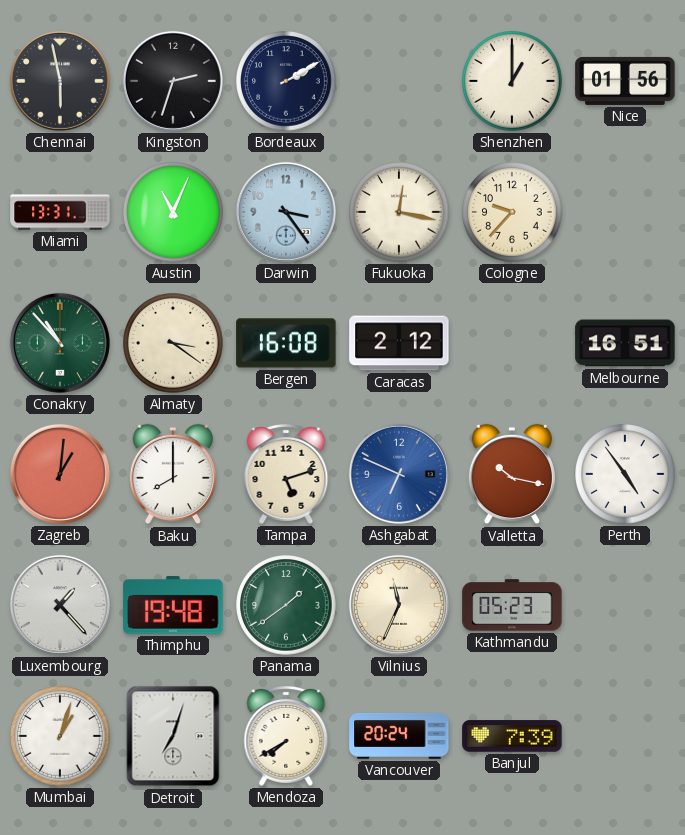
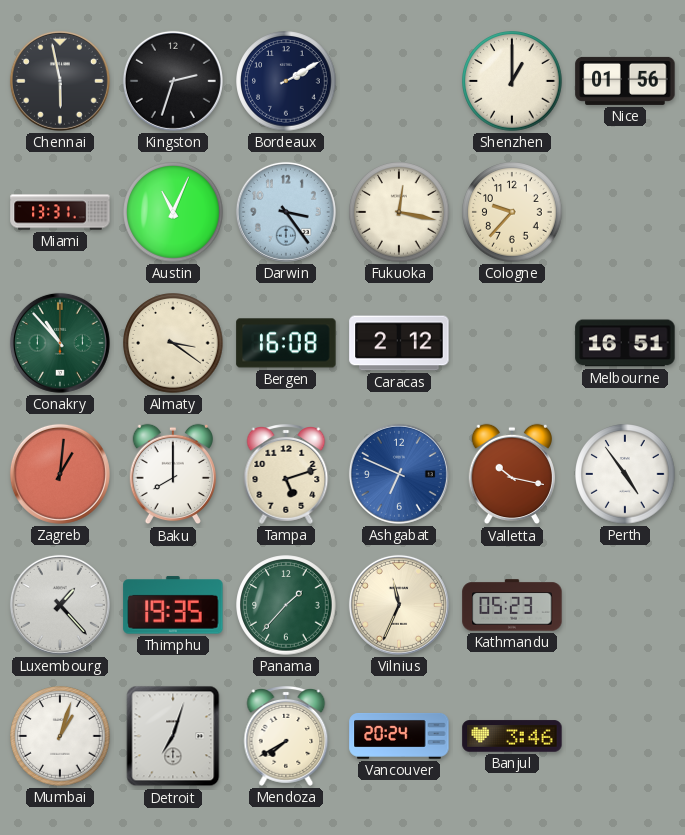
Thimphu: 19:48 -> 19:35
Panama: 1:39 -> 1:37
Banjul: 7:39 -> 3:46
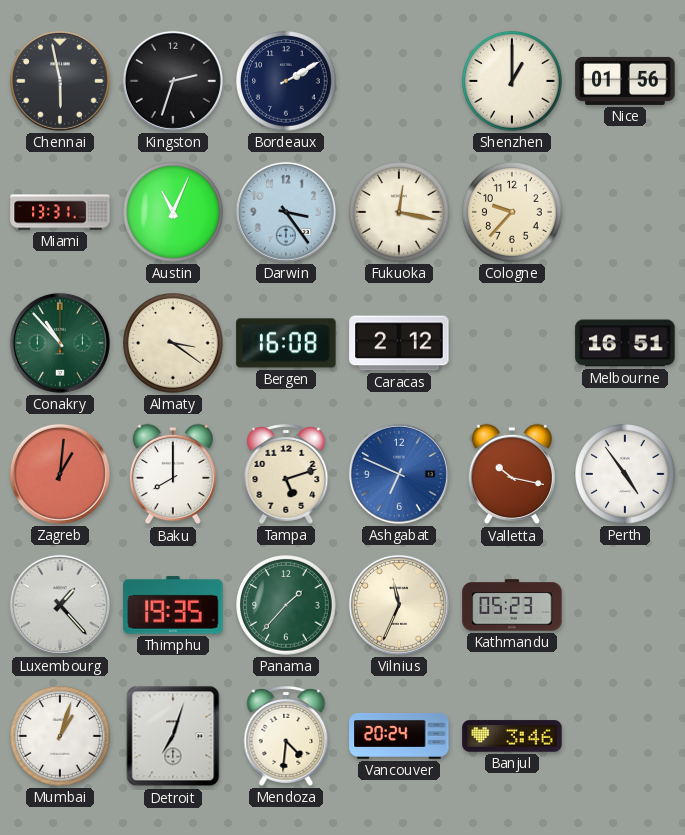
Mendoza: 7:40 -> 4:31
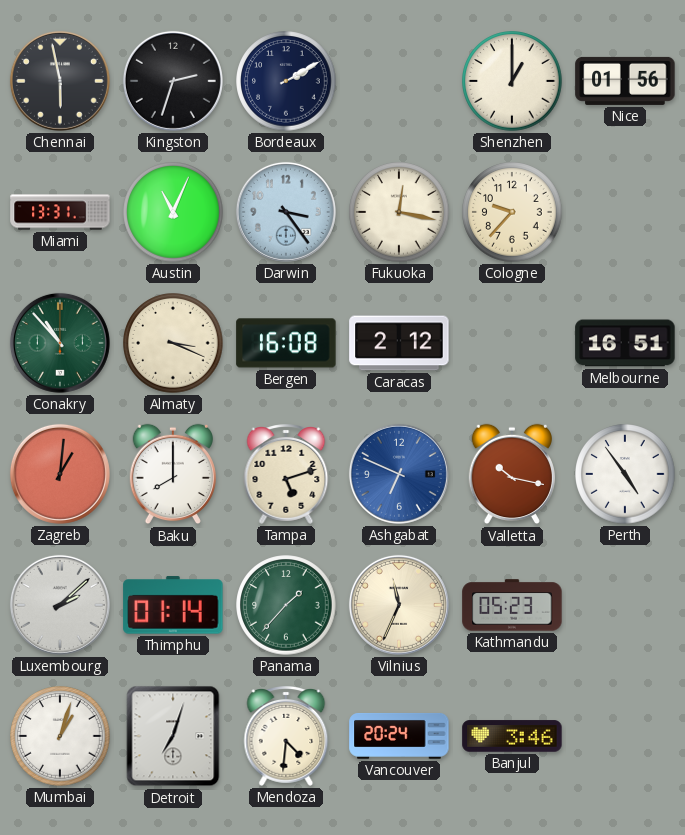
Almaty: 3:21 -> 3:19
Luxembourg: 1:23 -> 2:08
Thimphu: 19:35 -> 01:14
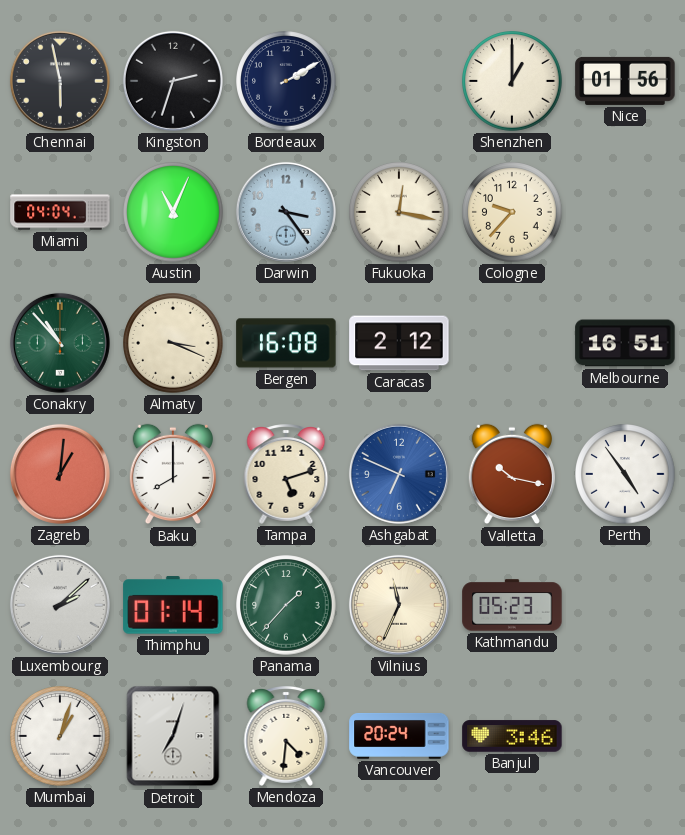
Miami: 13:31 -> 04:04
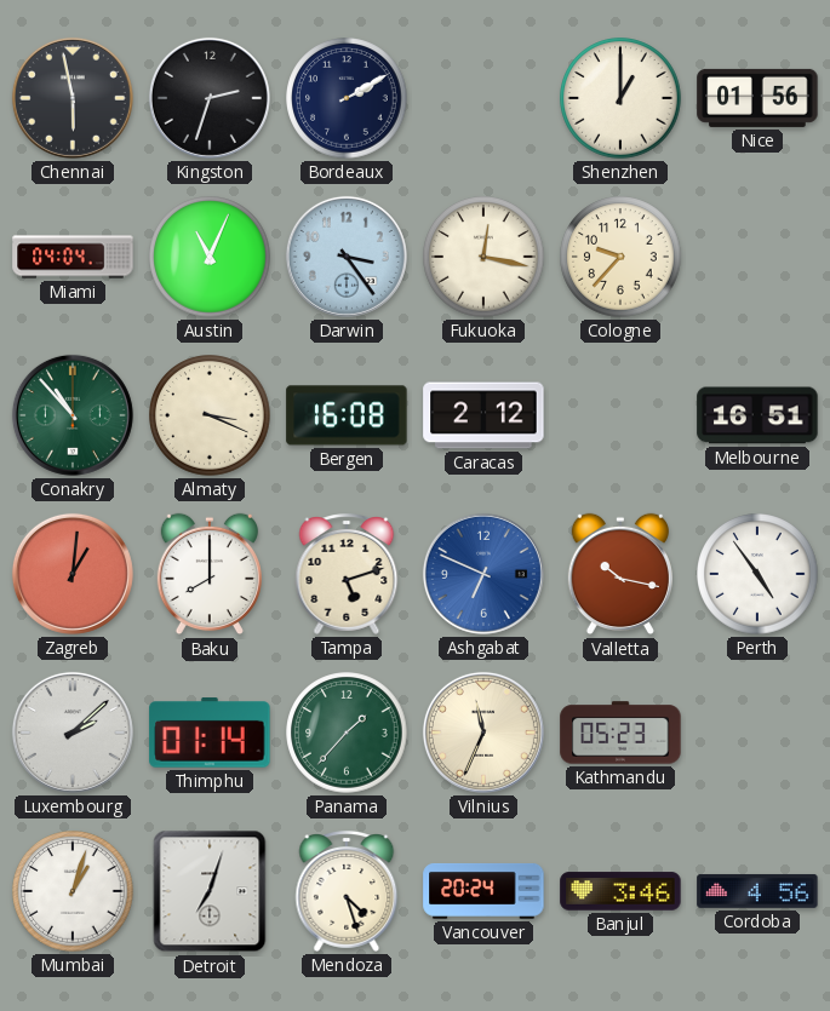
Mendoza: 4:31 -> 4:27
Cordoba: none -> 4:56
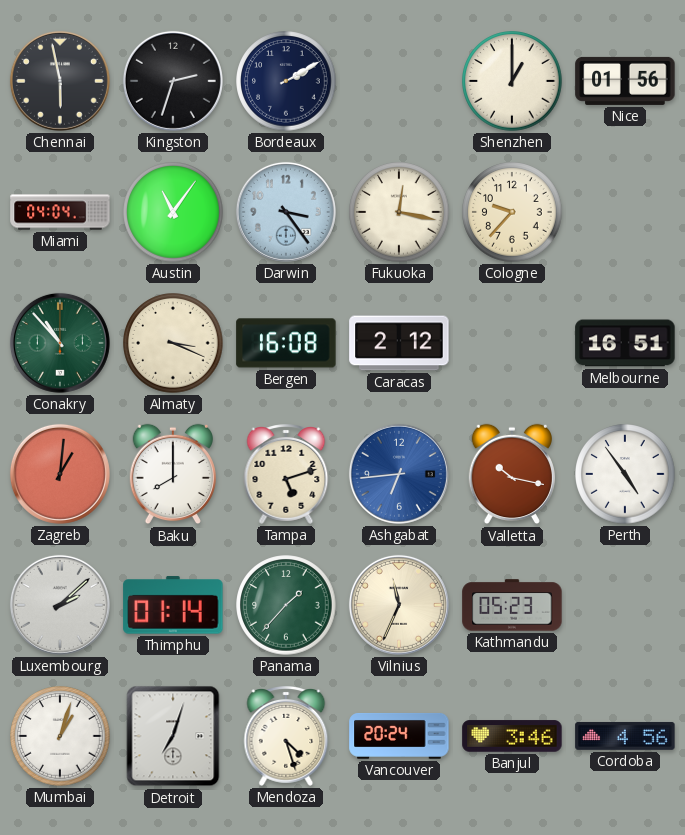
Austin: 11:04 -> 11:06
Ashgabat: 6:49 -> 6:44
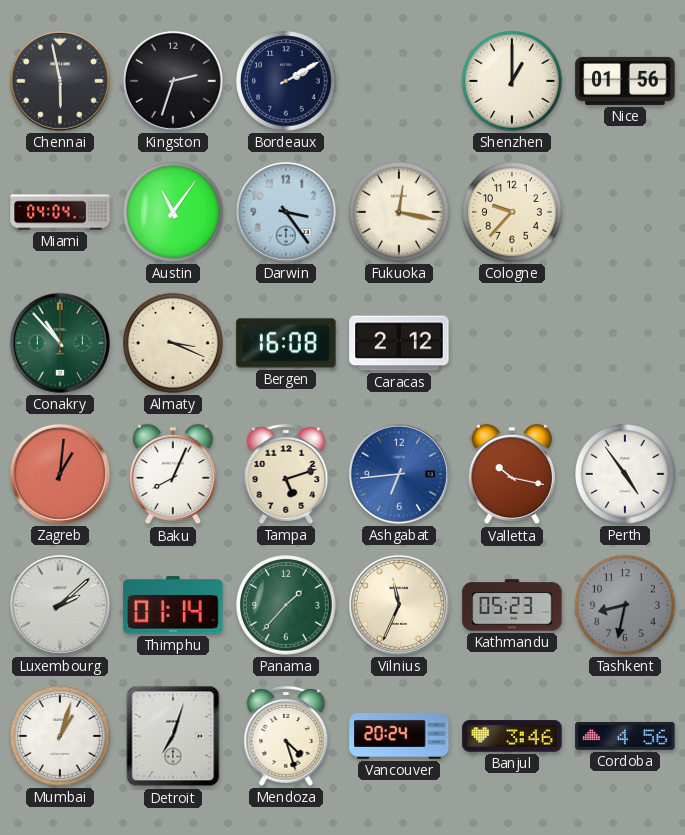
Melbourne: 16:51 -> none
Baku: 8:00 -> 8:04
Tashkent: none -> 8:32
